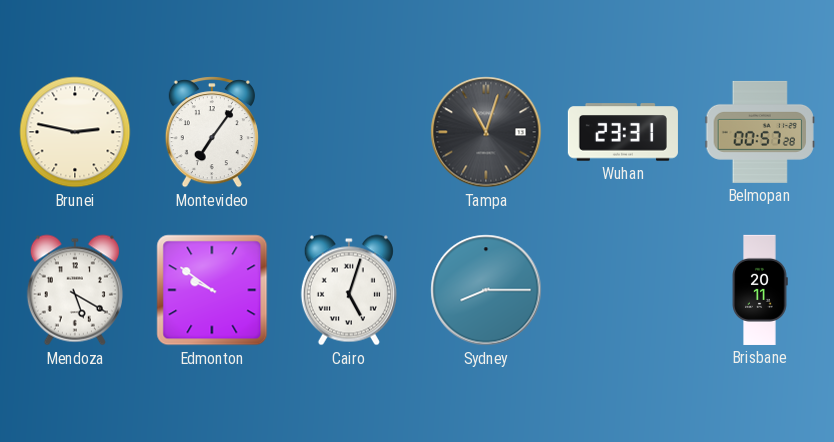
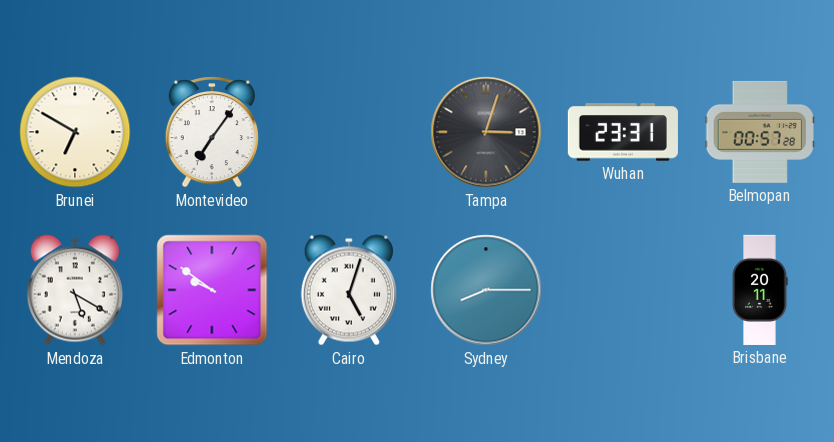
Brunei: 2:47 -> 6:50
Tampa: 11:03 -> 3:03
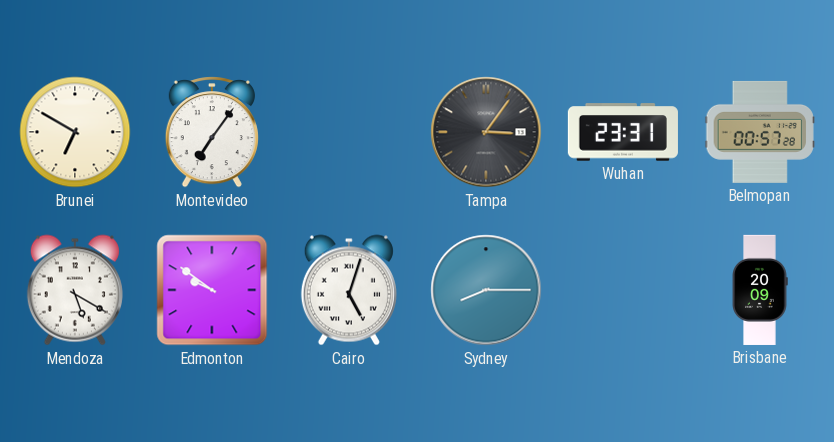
Tampa: 3:03 -> 3:06
Brisbane: 20:11 -> 20:09
